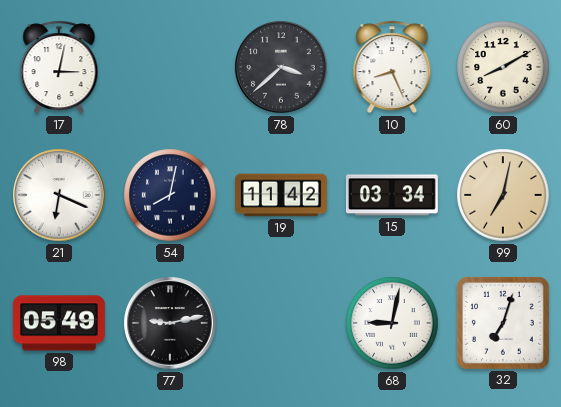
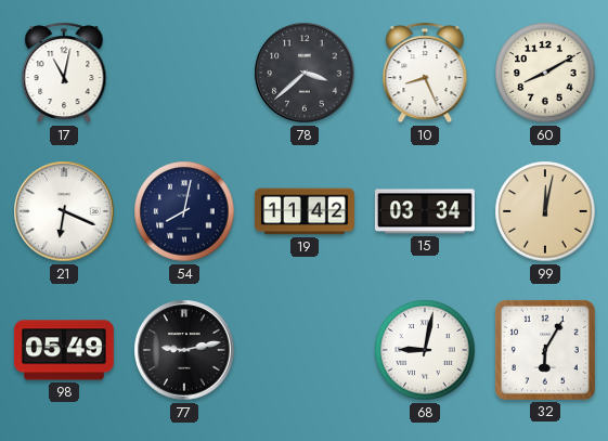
17: 3:02 -> 11:02
99: 7:02 -> 12:02
32: 7:03 -> 6:05
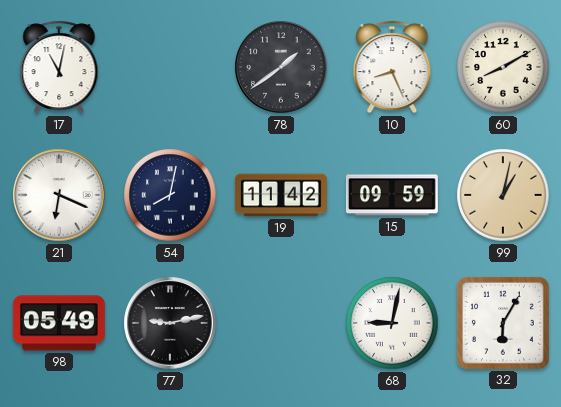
78: 3:38 -> 1:39
15: 03:34 -> 09:59
99: 12:02 -> 1:02
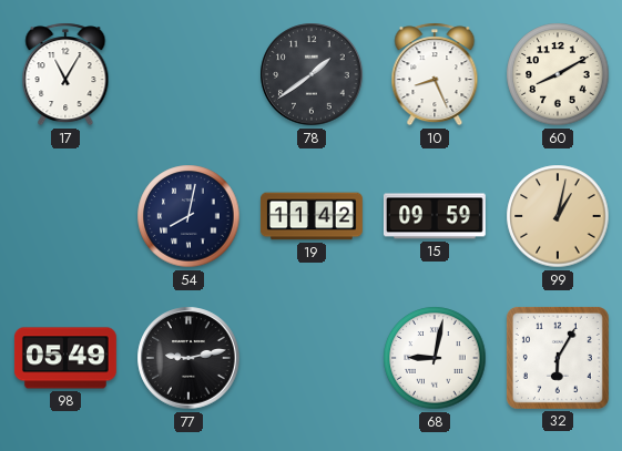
17: 11:02 -> 11:05
21: 6:19 -> none
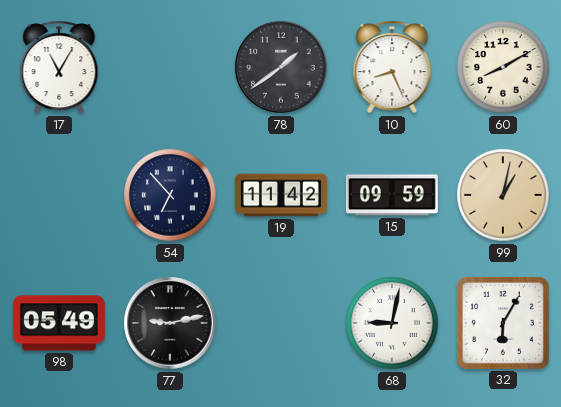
54: 8:02 -> 6:53
